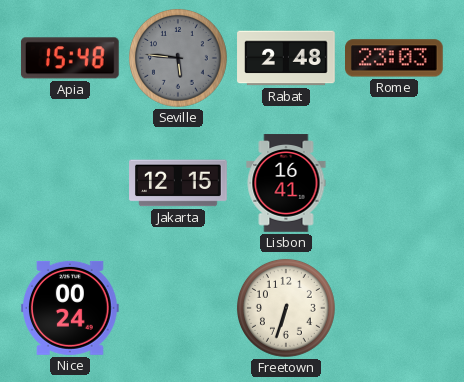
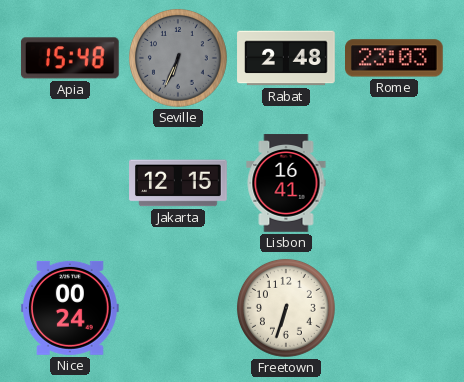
Seville: 5:46 -> 6:34
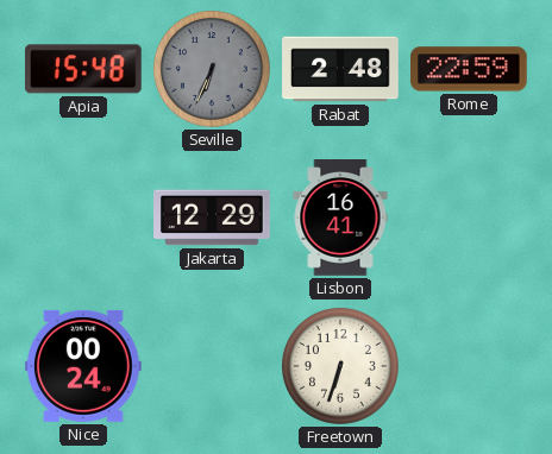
Rome: 23:03 -> 22:59
Jakarta: 12:15 -> 12:29
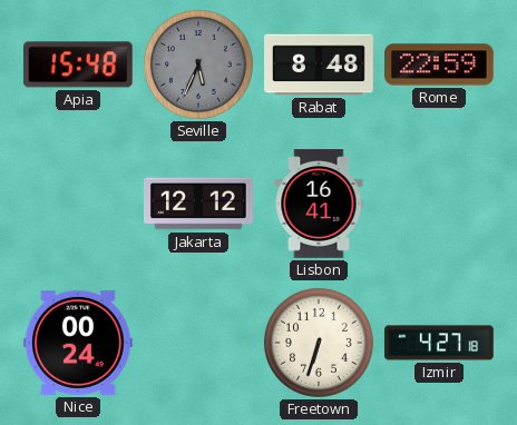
Seville: 6:34 -> 5:34
Rabat: 2:48 -> 8:48
Jakarta: 12:29 -> 12:12
Izmir: none -> 4:27
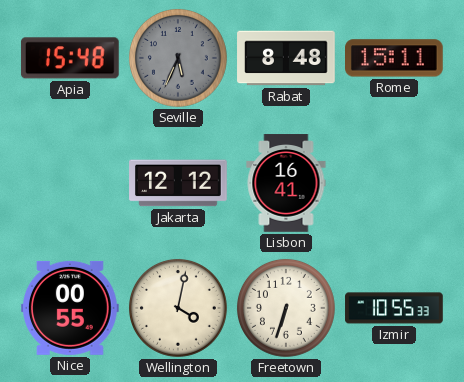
Rome: 22:59 -> 15:11
Nice: 00:24 -> 00:55
Wellington: none -> 4:02
Izmir: 4:27 -> 10:55
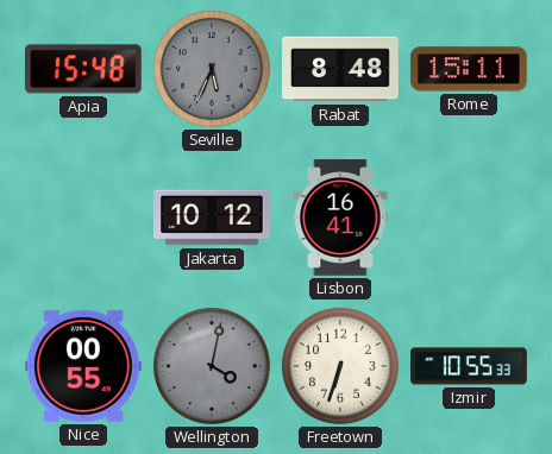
Jakarta: 12:12 -> 10:12
Wellington dial: cream -> grey
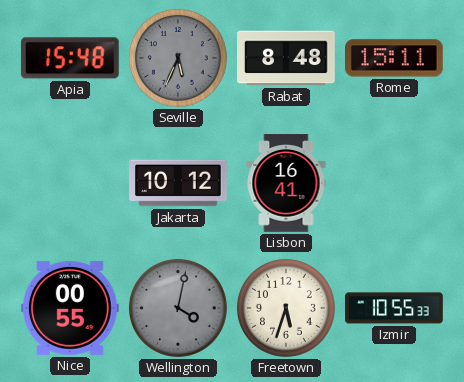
Freetown: 6:33 -> 5:33
